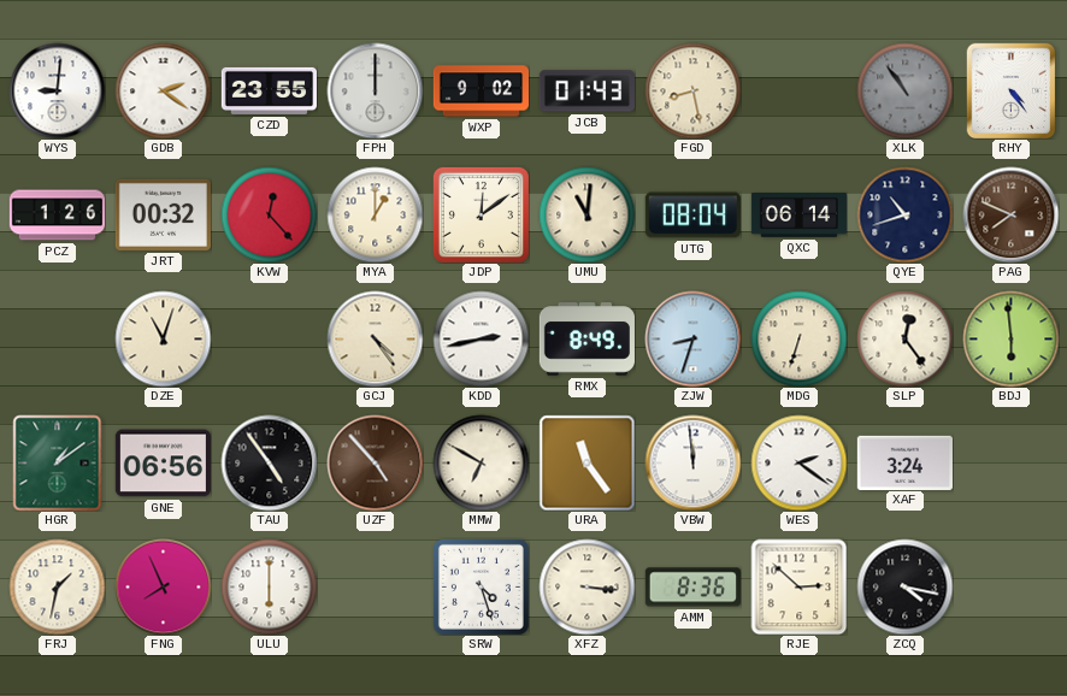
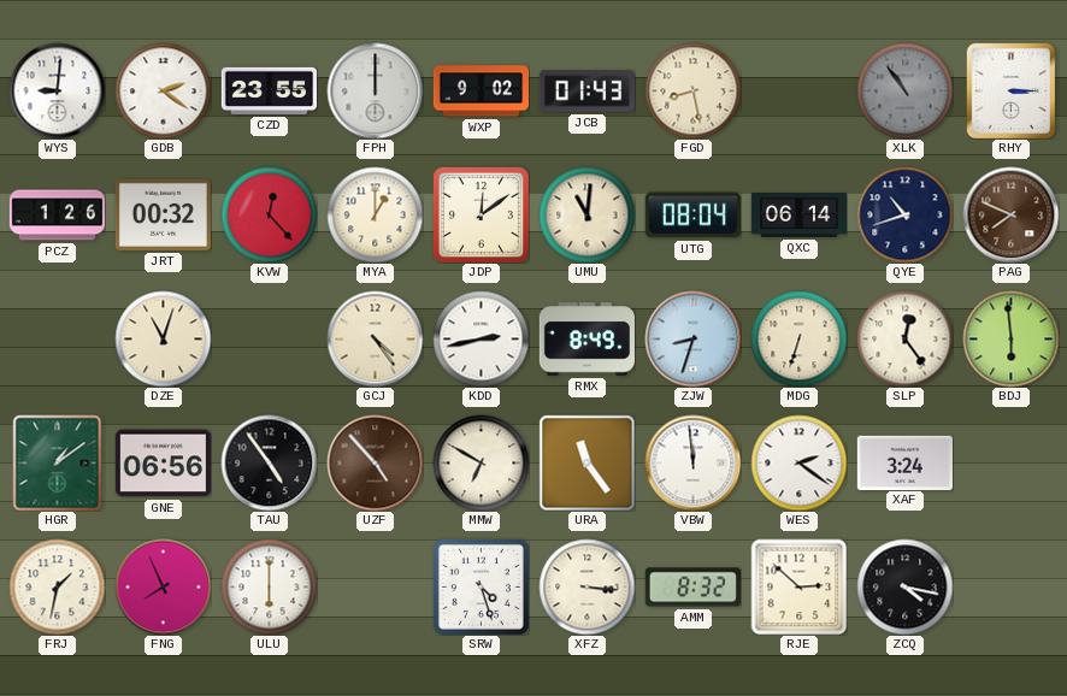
RHY: 4:24 -> 3:15
AMM: 8:36 -> 8:32
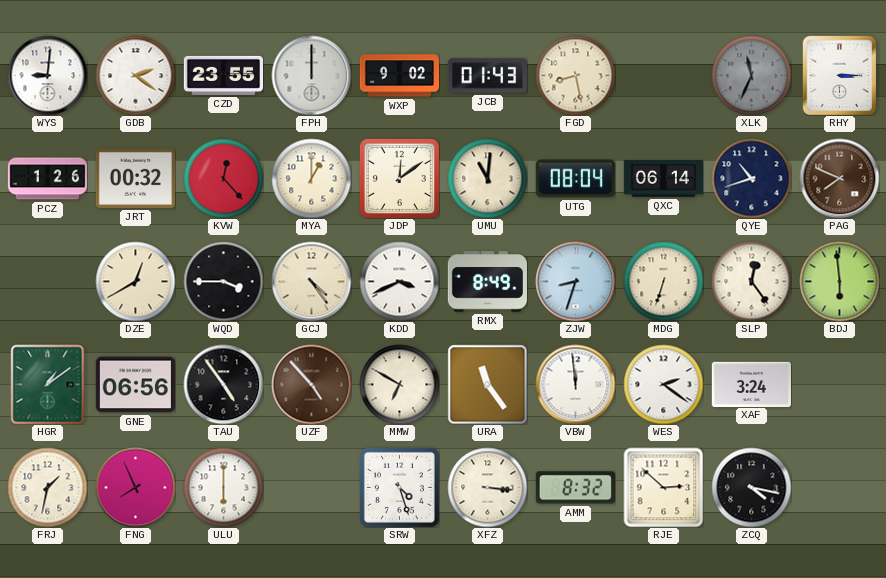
XLK: 10:54 -> 11:34
DZE: 11:03 -> 12:40
WQD: none -> 3:45
KDD: 2:43 -> 3:41
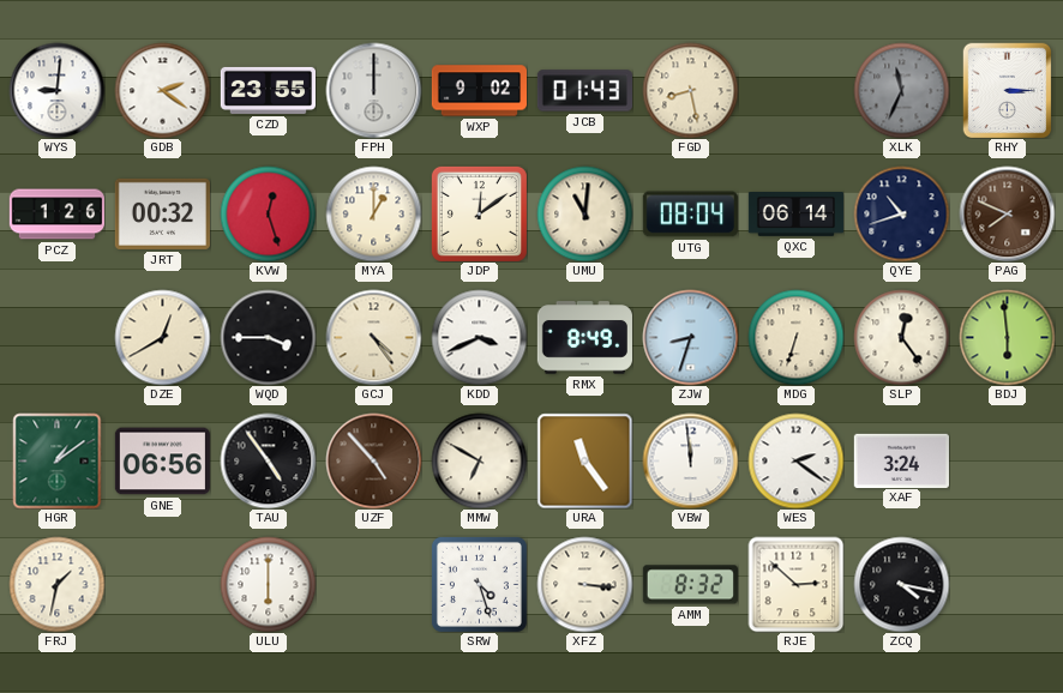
KVW: 12:23 -> 12:27
FNG: 7:56 -> none
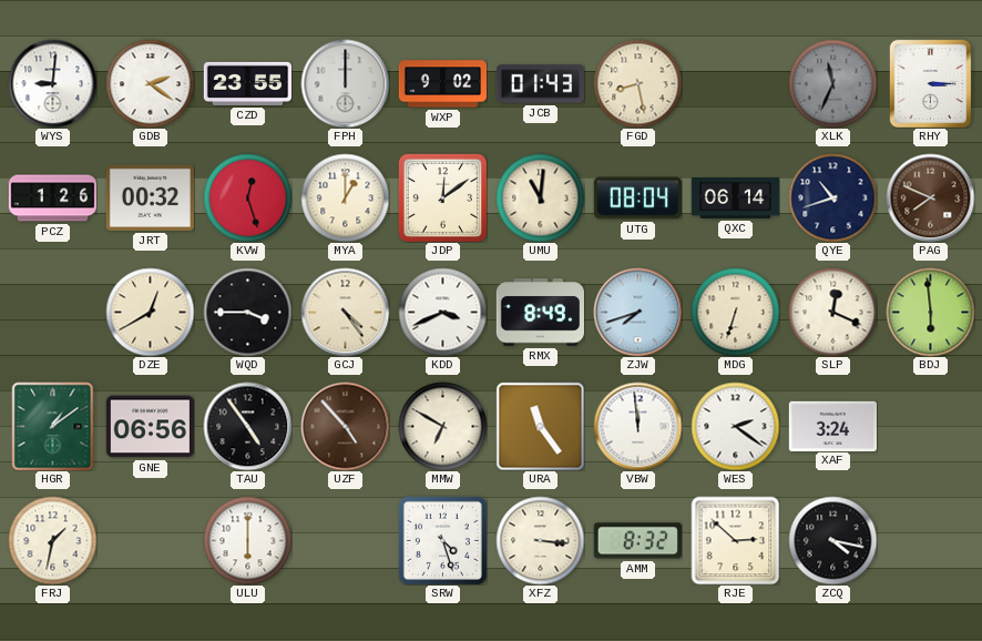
ZJW: 8:33 -> 7:42
SLP: 12:24 -> 12:19
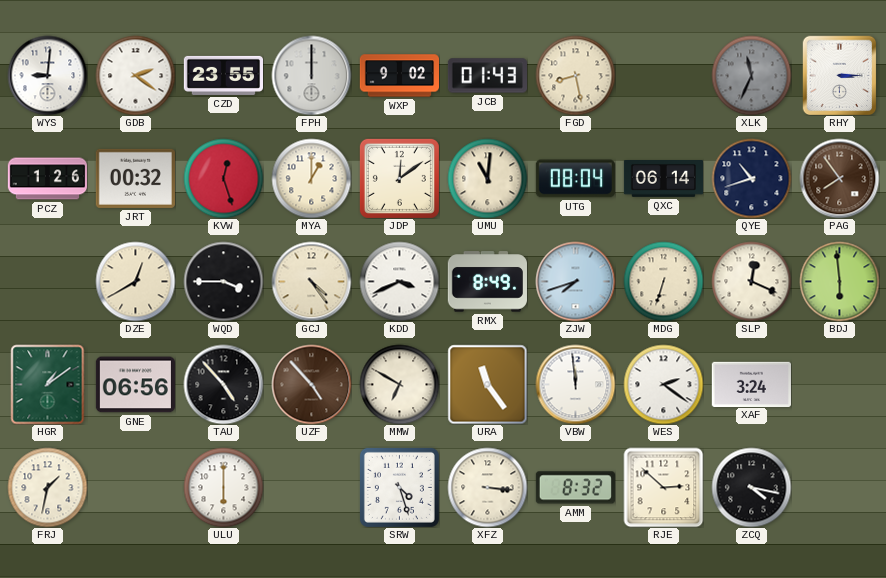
PAG: 7:49 -> 7:54
TAU: 4:54 -> 4:53
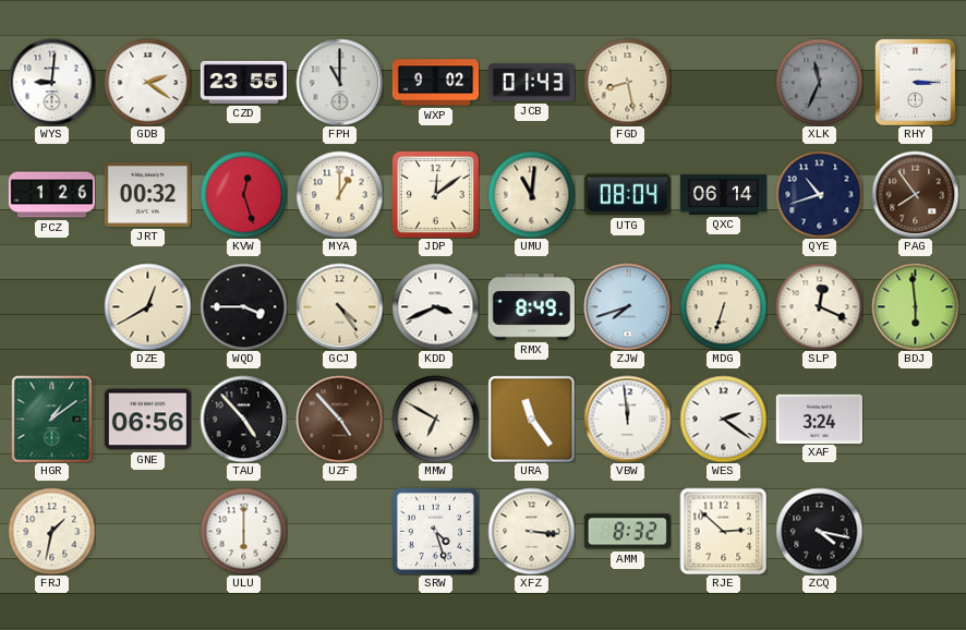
FPH: 12:00 -> 11:00
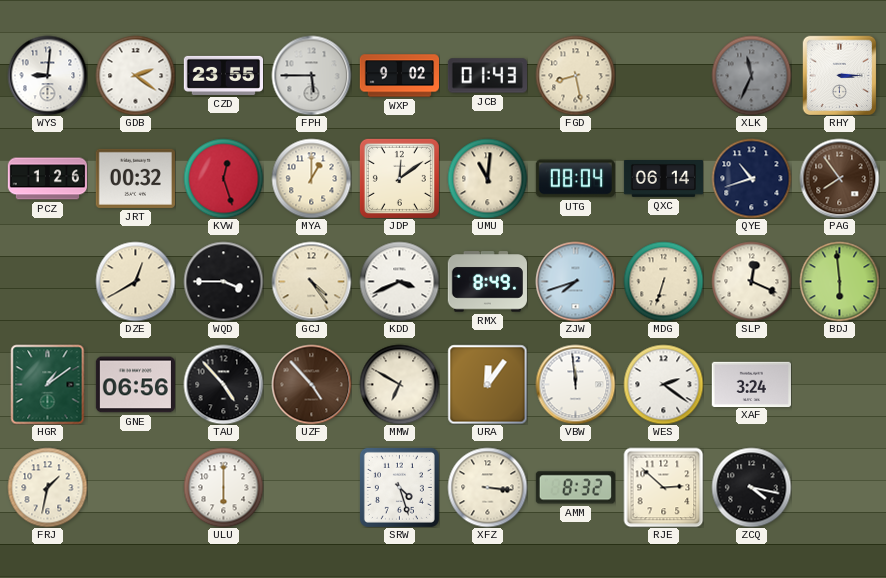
FPH: 11:00 -> 5:45
URA: 11:24 -> 12:06
